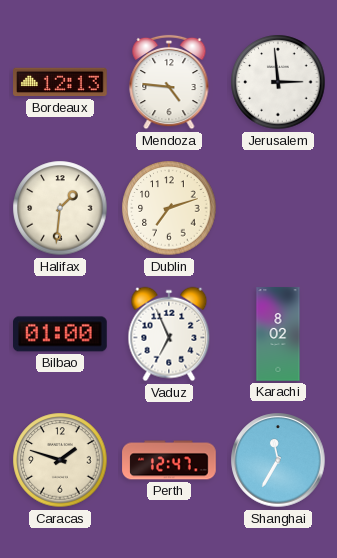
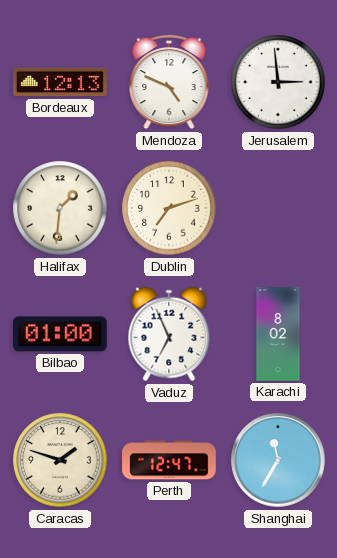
Mendoza: 4:46 -> 4:49
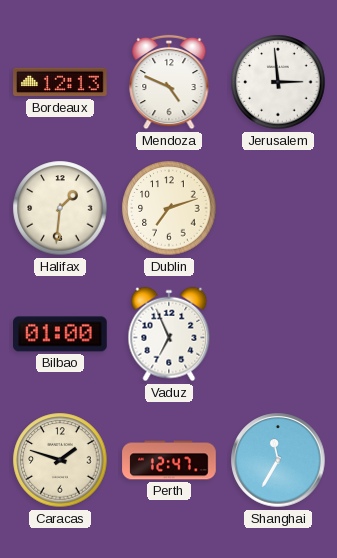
Karachi: 8:02 -> none
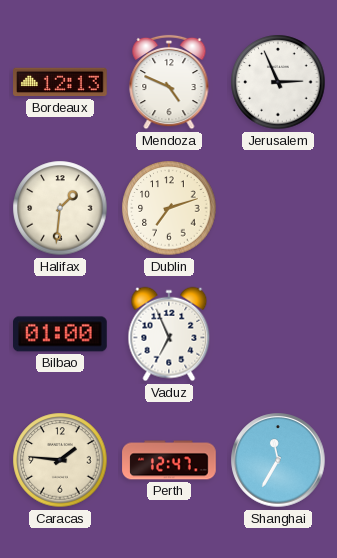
Jerusalem: 2:59 -> 2:56
Caracas: 1:48 -> 1:46
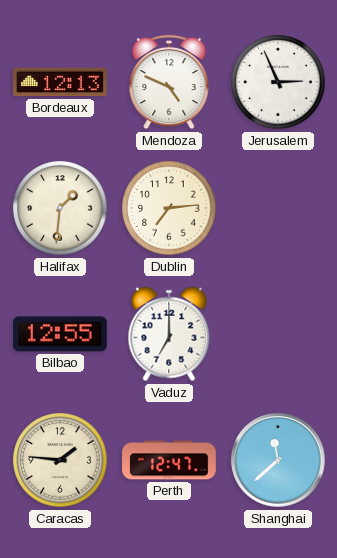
Dublin: 7:12 -> 7:14
Bilbao: 01:00 -> 12:55
Vaduz: 6:56 -> 7:00
Shanghai: 11:35 -> 11:38
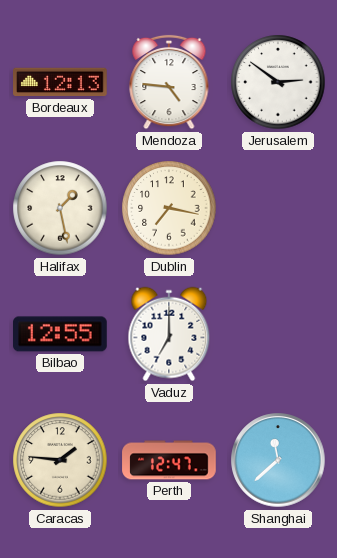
Mendoza: 4:49 -> 4:46
Jerusalem: 2:56 -> 2:51
Halifax: 1:31 -> 1:28
Dublin: 7:14 -> 7:17
